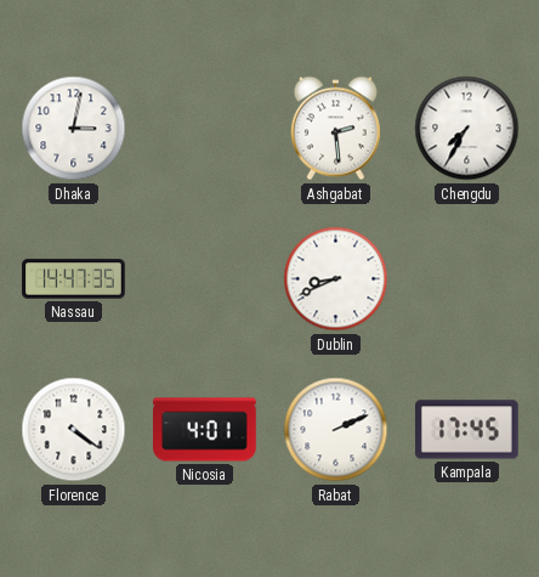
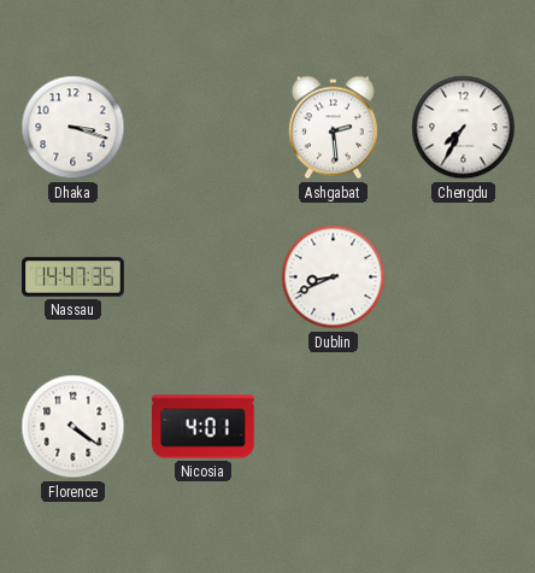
Dhaka: 3:02 -> 3:18
Rabat: 2:11 -> none
Kampala: 17:45 -> none
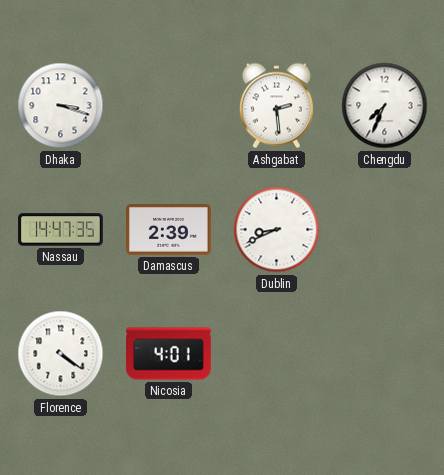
Chengdu: 7:35 -> 7:34
Damascus: none -> 2:39
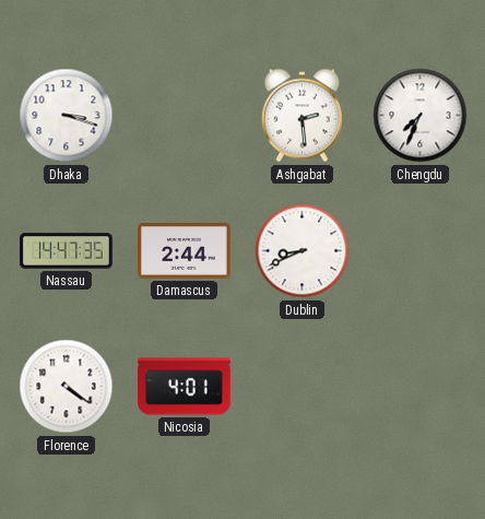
Damascus: 2:39 -> 2:44
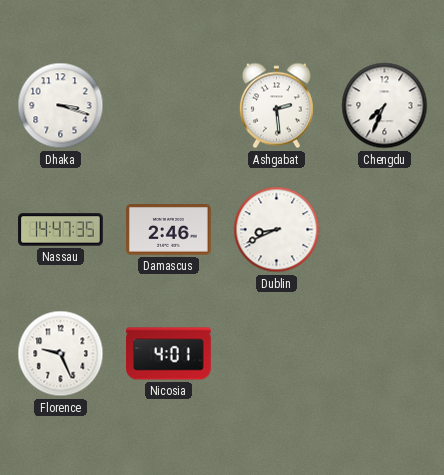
Damascus: 2:44 -> 2:46
Florence: 4:21 -> 9:26
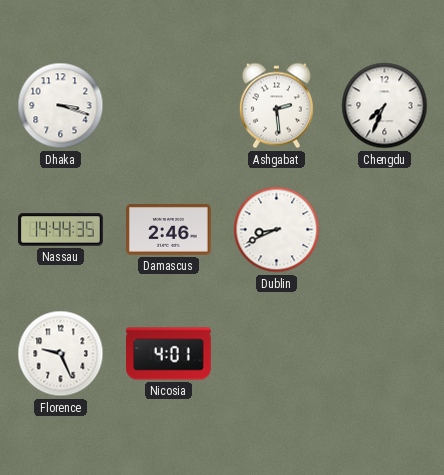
Nassau: 14:47 -> 14:44
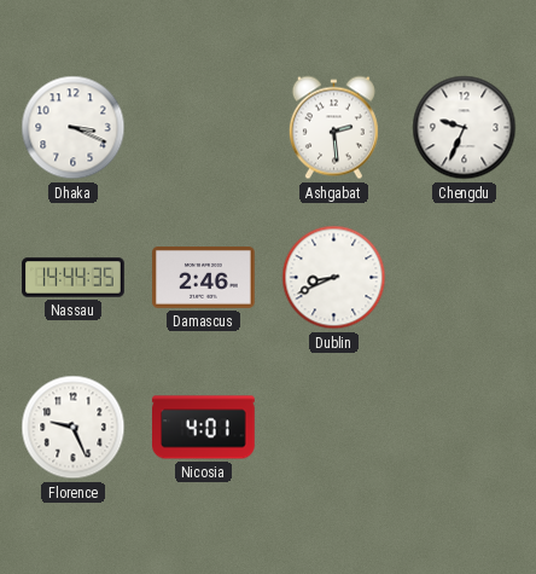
Dhaka: 3:18 -> 3:19
Chengdu: 7:34 -> 9:34
